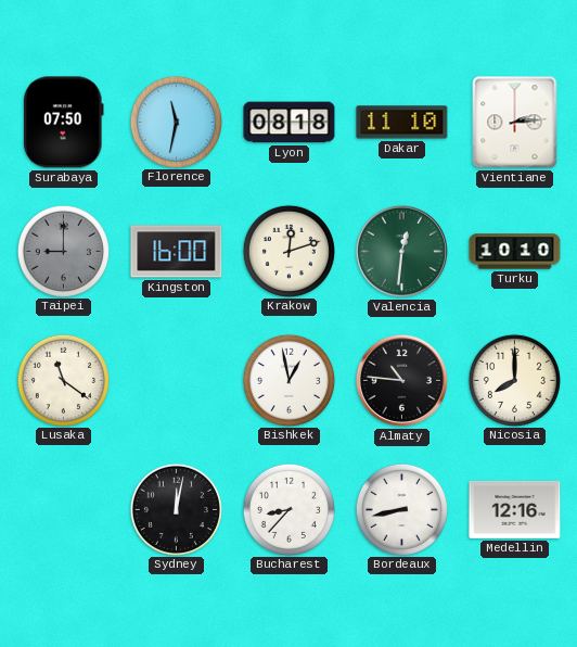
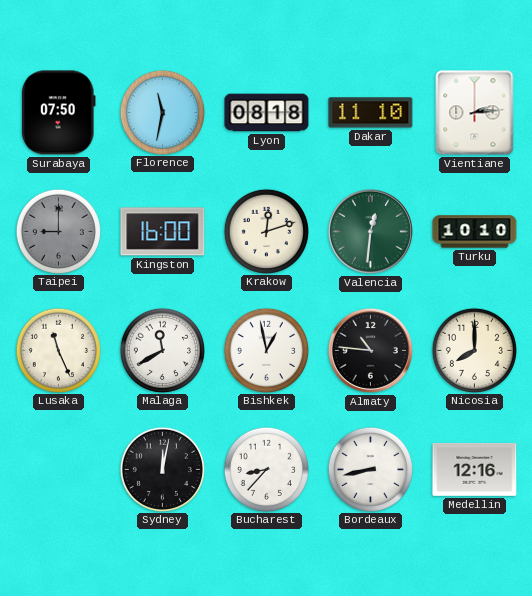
Lusaka: 11:21 -> 11:26
Malaga: none -> 11:40
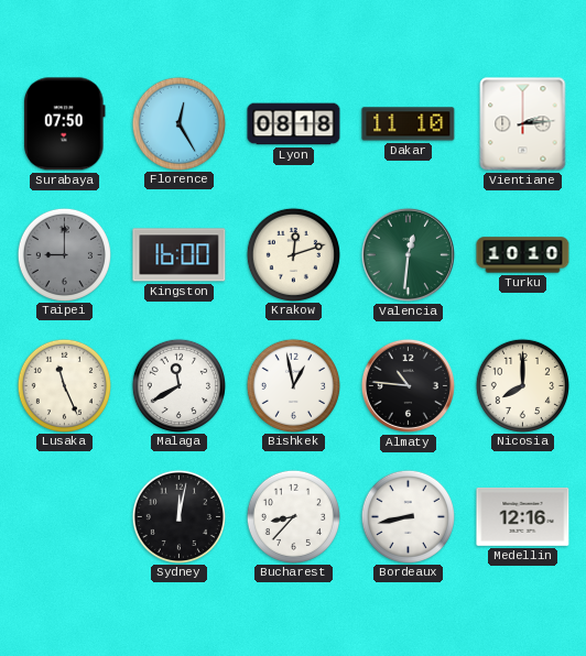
Florence: 11:32 -> 12:25
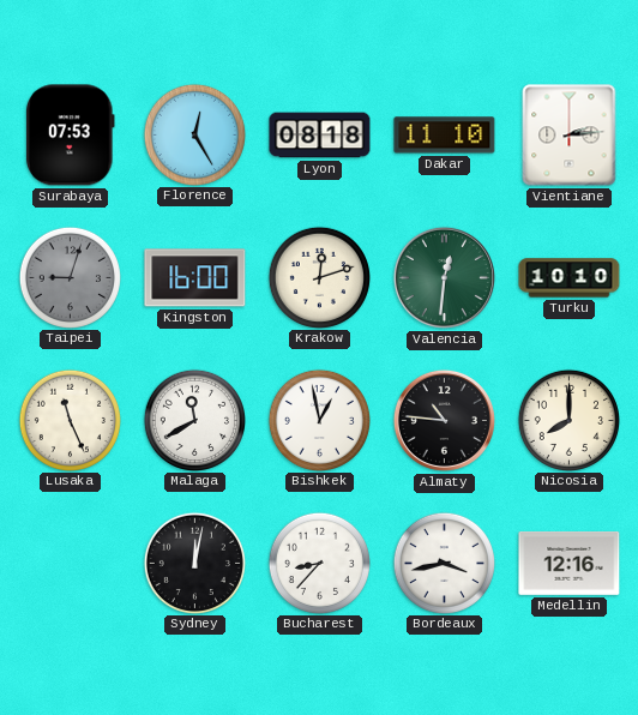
Surabaya: 07:50 -> 07:53
Taipei: 9:00 -> 9:03
Bordeaux: 8:43 -> 3:43
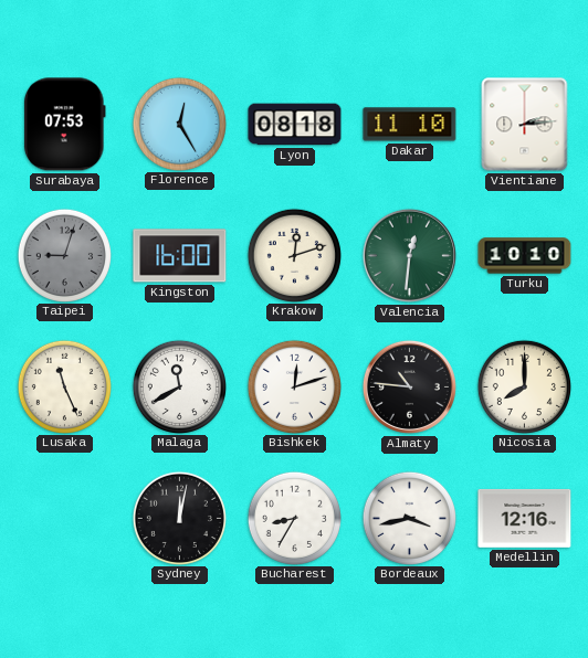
Bishkek: 12:58 -> 12:12
Bucharest: 8:37 -> 8:35
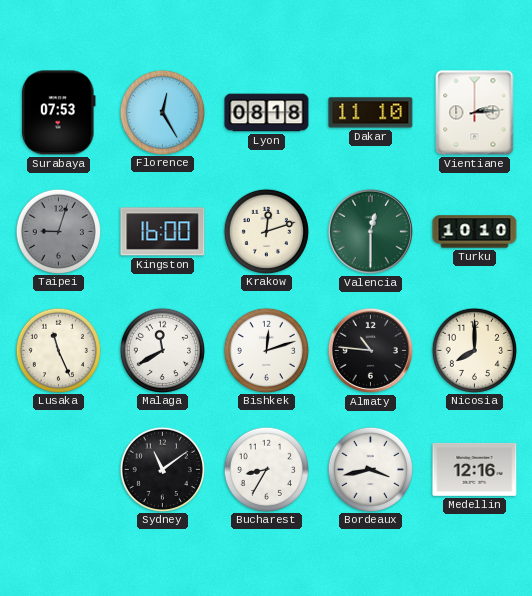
Valencia: 12:31 -> 12:30
Sydney: 12:02 -> 11:09
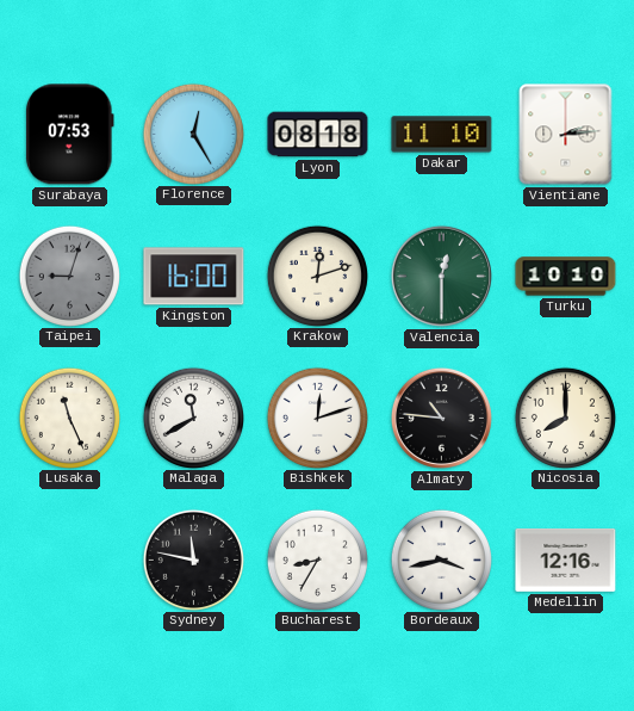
Sydney: 11:09 -> 11:47
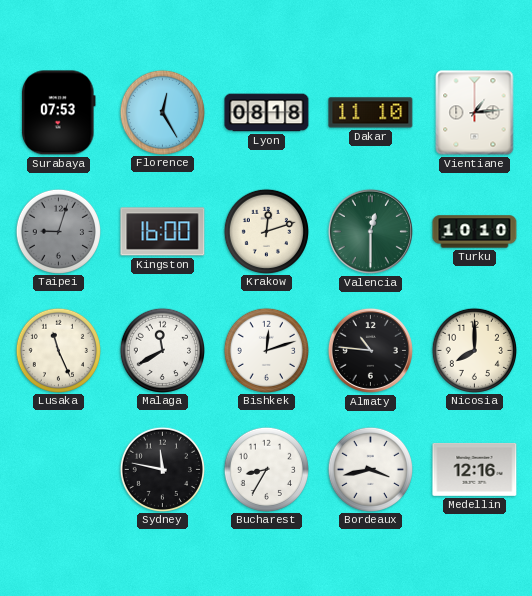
Vientiane: 2:14 -> 1:14
